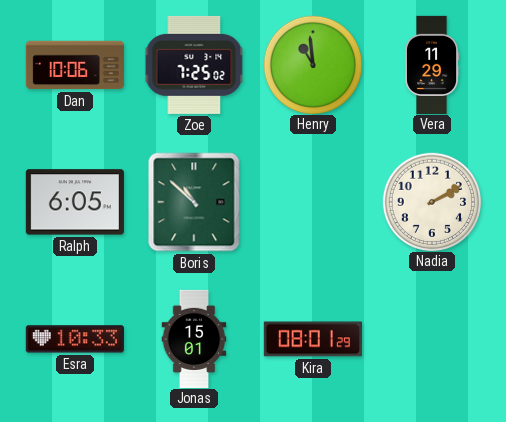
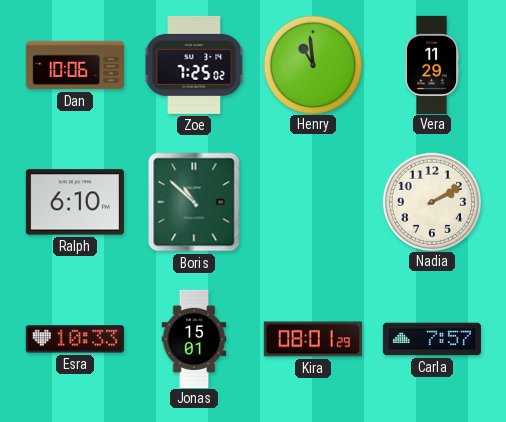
Ralph: 6:05 -> 6:10
Carla: none -> 7:57
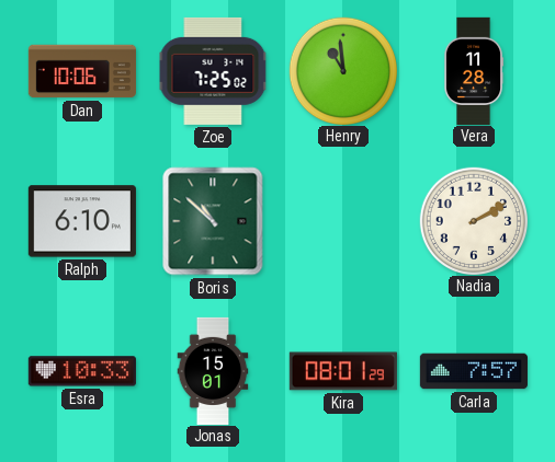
Vera: 11:29 -> 11:28
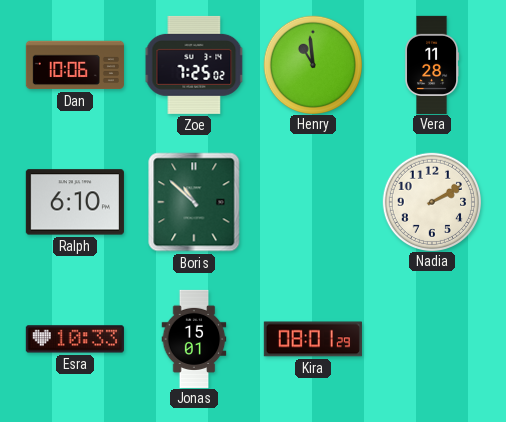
Carla: 7:57 -> none
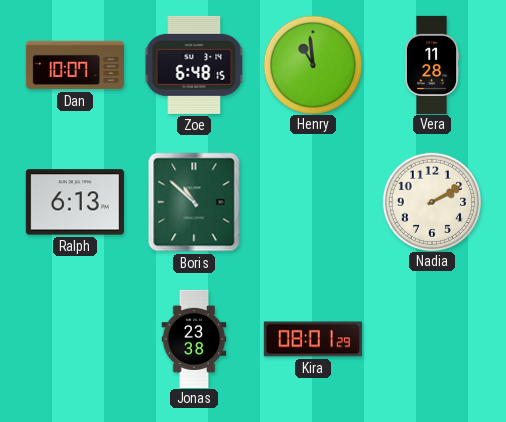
Dan: 10:06 -> 10:07
Zoe: 7:25 -> 6:48
Ralph: 6:10 -> 6:13
Esra: 10:33 -> none
Jonas: 15:01 -> 23:38
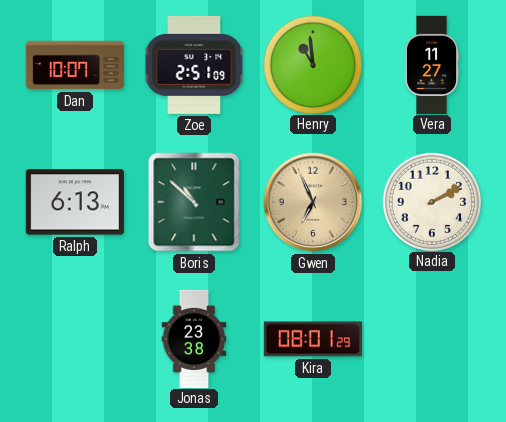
Zoe: 6:48 -> 2:51
Vera: 11:28 -> 11:27
Gwen: none -> 6:56
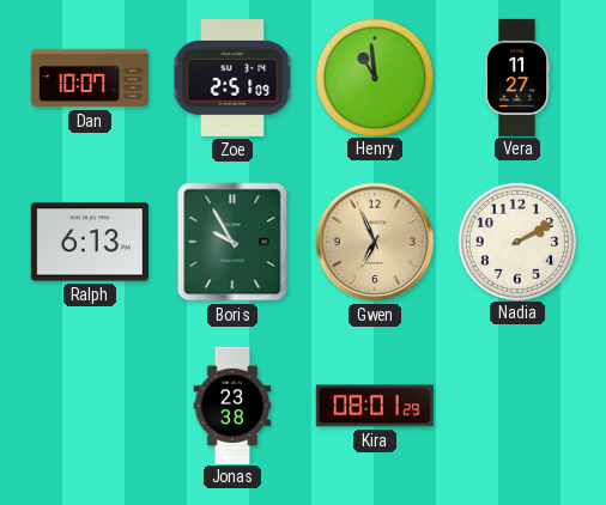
Boris: 10:52 -> 9:55
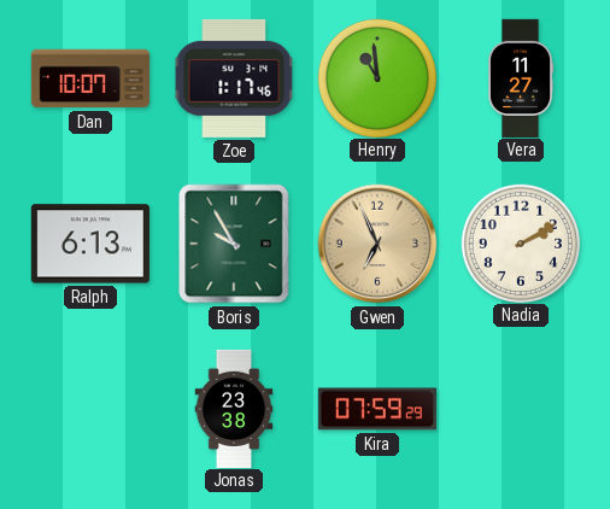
Zoe: 2:51 -> 1:17
Kira: 08:01 -> 07:59
